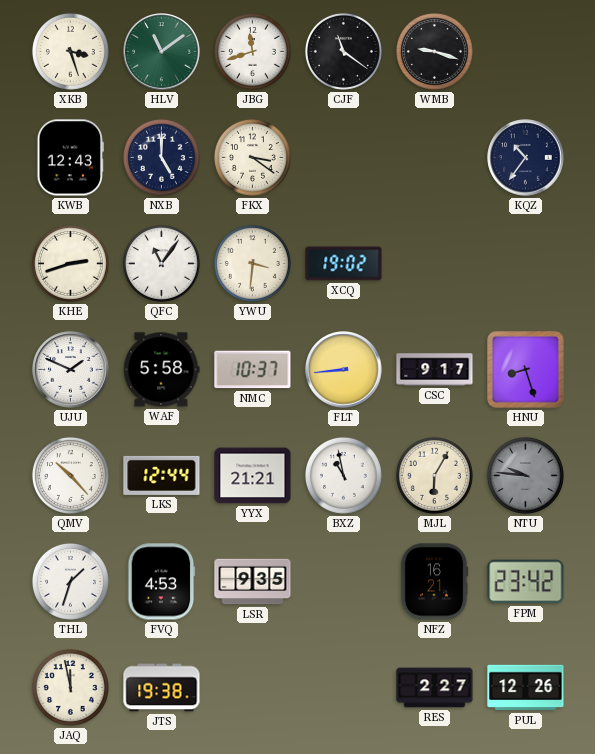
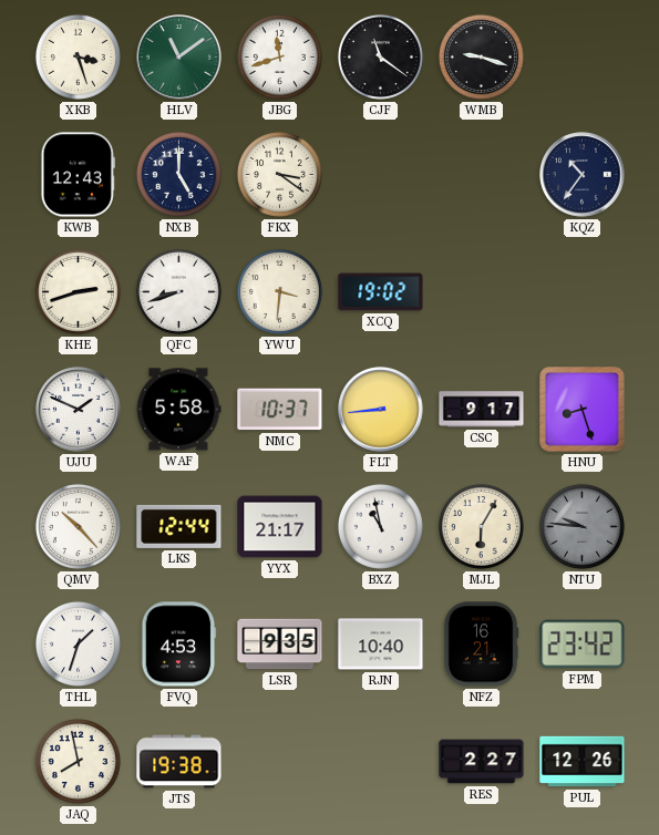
QFC: 11:06 -> 8:42
YYX: 21:21 -> 21:17
RJN: none -> 10:40
JAQ: 11:58 -> 7:58
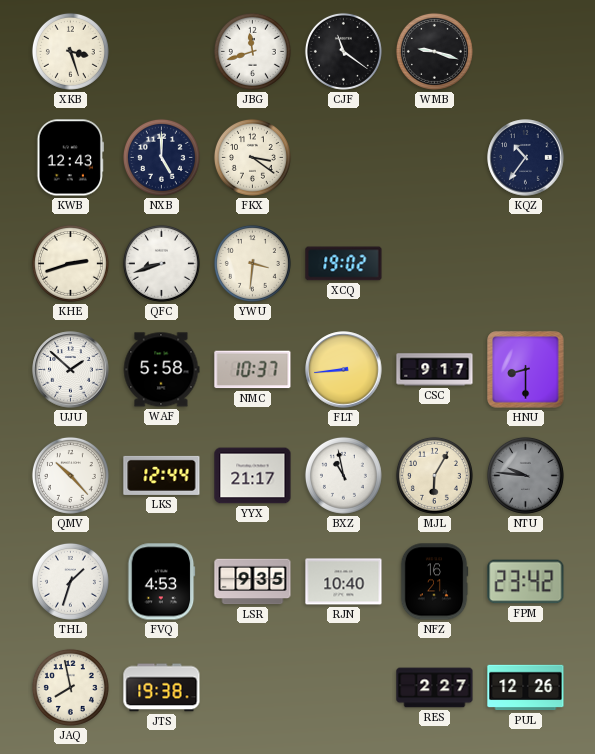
HLV: 11:09 -> none
UJU: 1:49 -> 1:52
HNU: 8:27 -> 8:30
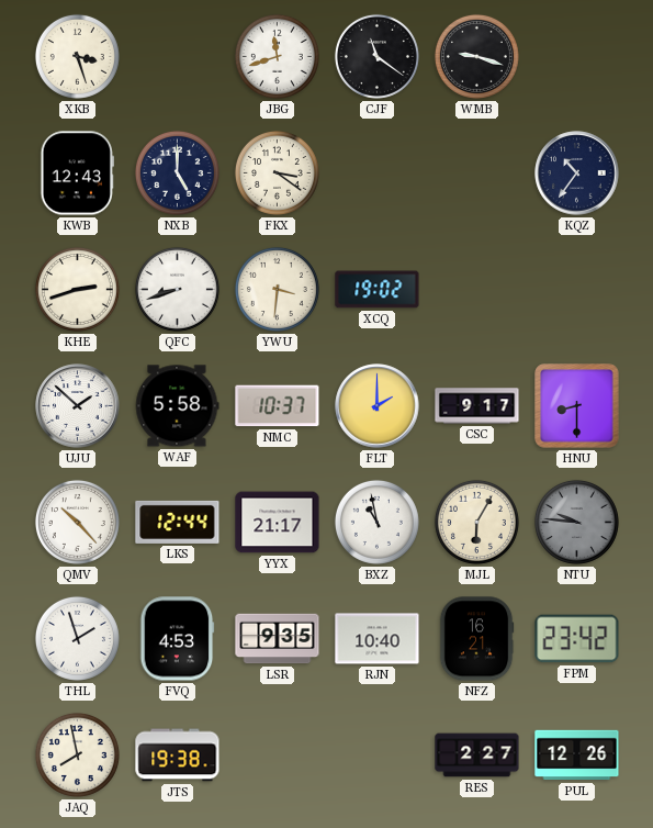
FLT: 8:44 -> 2:00
THL: 1:33 -> 1:57
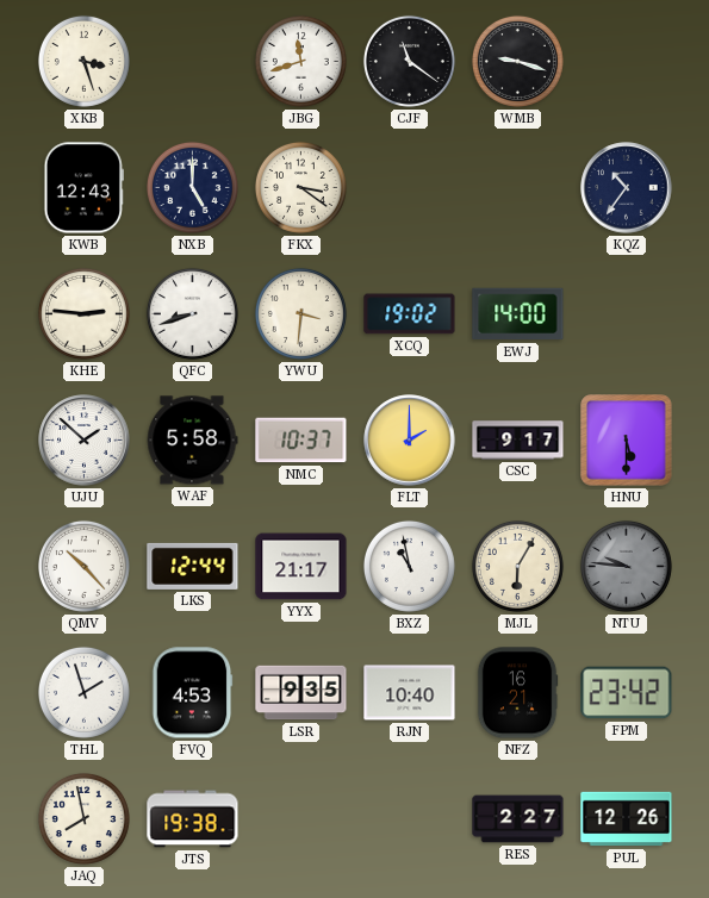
KHE: 2:42 -> 2:46
EWJ: none -> 14:00
HNU: 8:30 -> 5:30
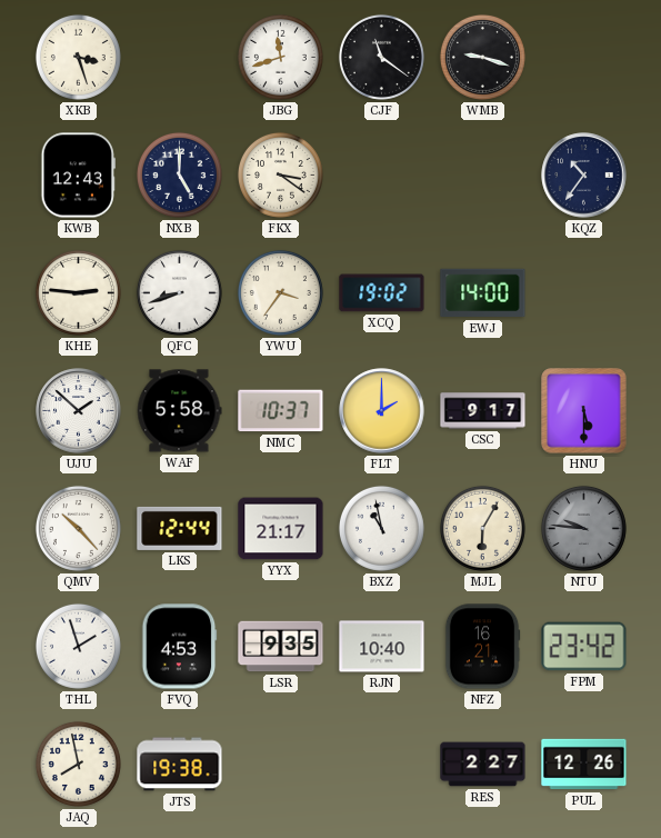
YWU: 3:31 -> 3:36
